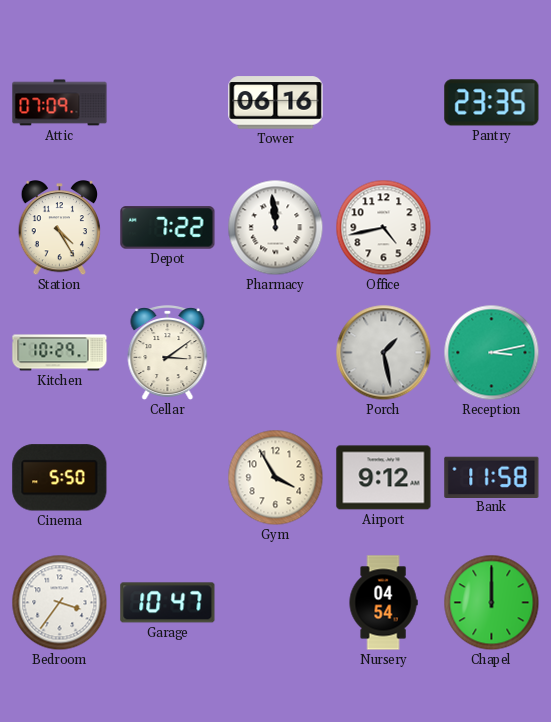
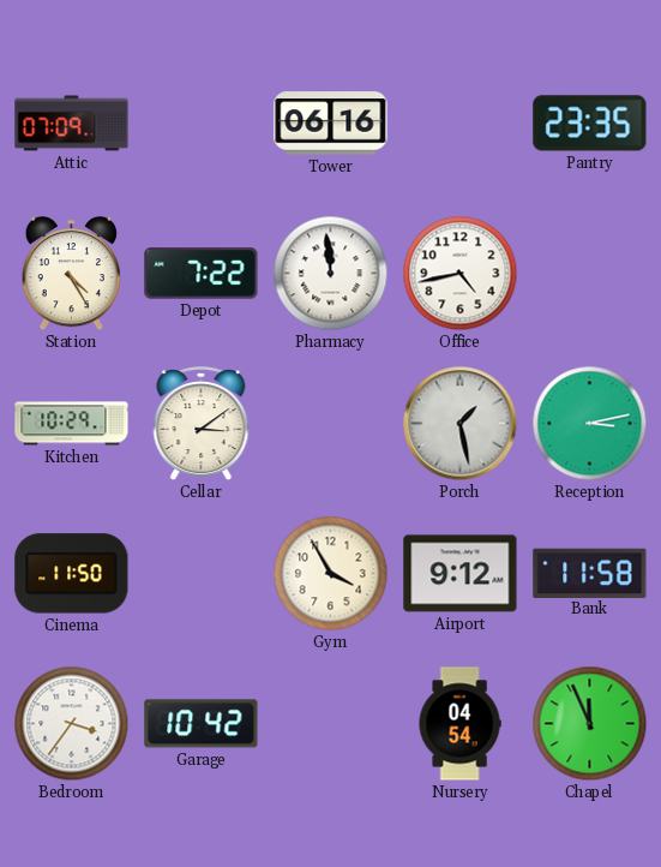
Cinema: 5:50 -> 11:50
Garage: 10:47 -> 10:42
Chapel: 12:00 -> 11:56
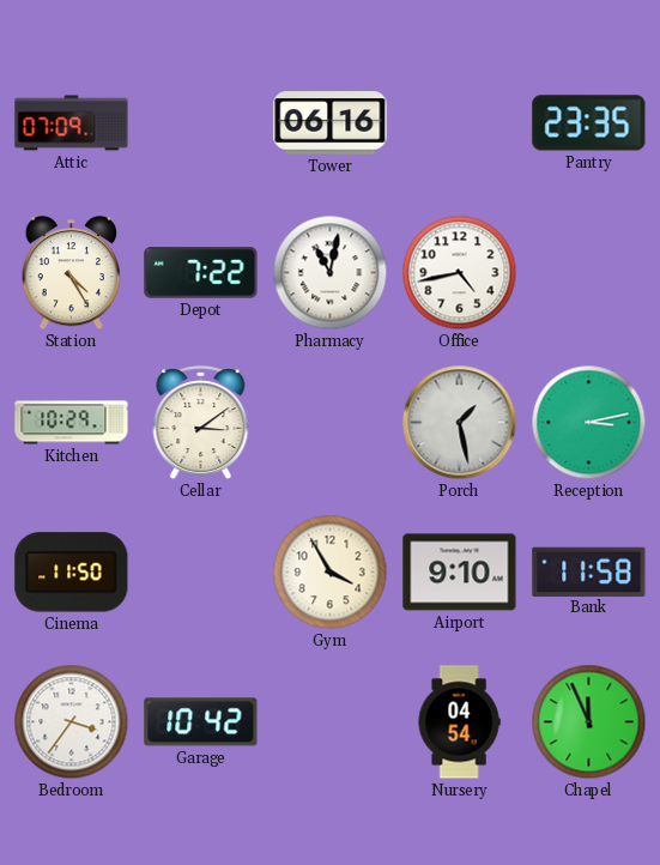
Pharmacy: 11:59 -> 11:02
Airport: 9:12 -> 9:10
